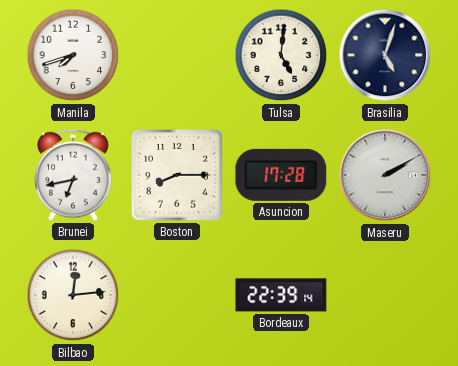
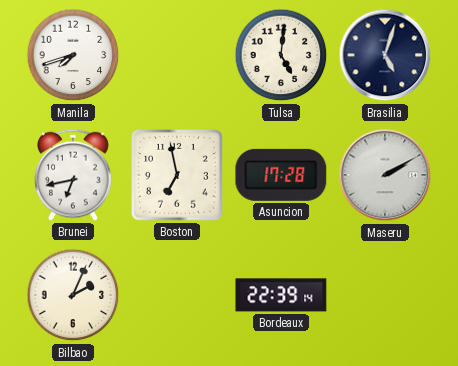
Boston: 8:15 -> 6:58
Bilbao: 12:14 -> 2:04
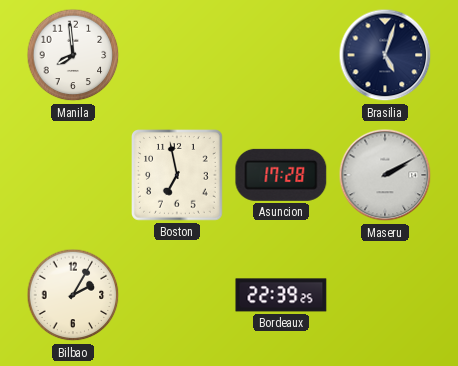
Manila: 7:42 -> 7:59
Tulsa: 5:01 -> none
Brunei: 6:43 -> none
Bilbao: 2:04 -> 2:05
Bordeaux: 22:39:14 -> 22:39:25
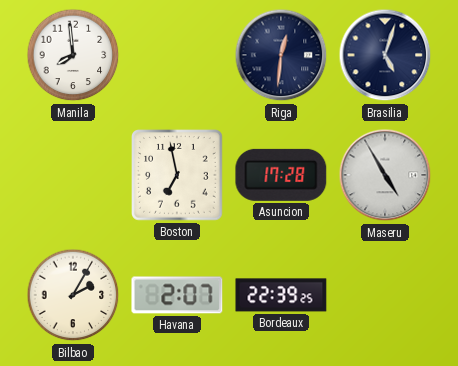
Riga: none -> 12:31
Maseru: 2:10 -> 4:55
Havana: none -> 2:07
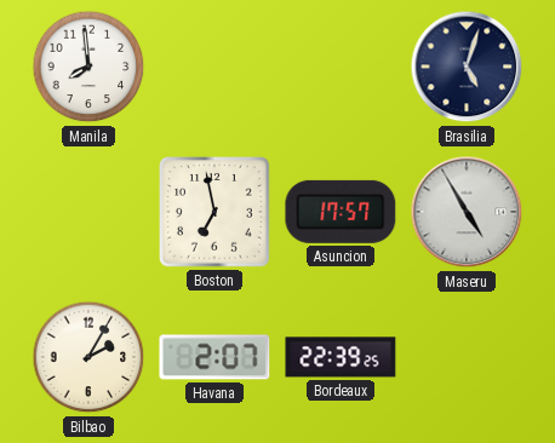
Riga: 12:31 -> none
Asuncion: 17:28 -> 17:57
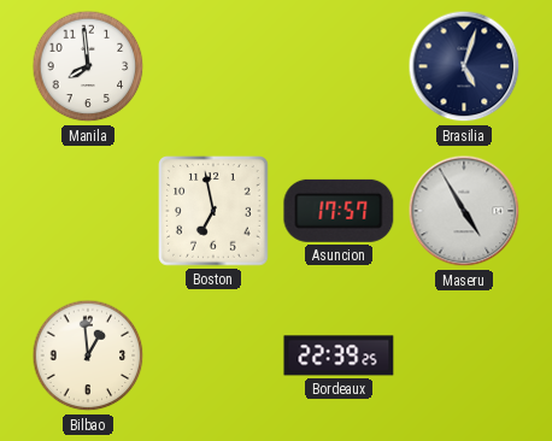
Bilbao: 2:05 -> 12:59
Havana: 2:07 -> none
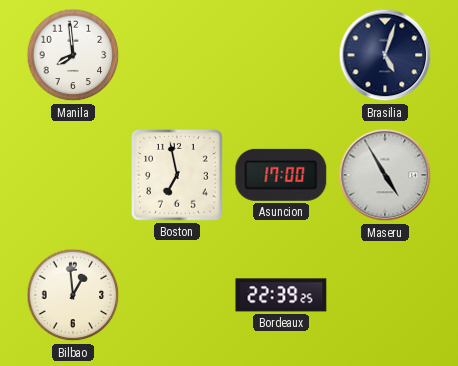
Asuncion: 17:57 -> 17:00
